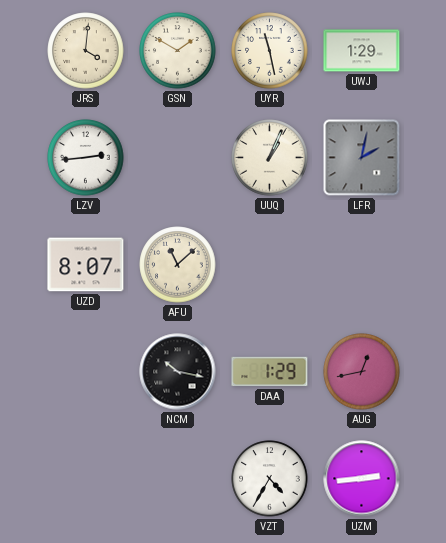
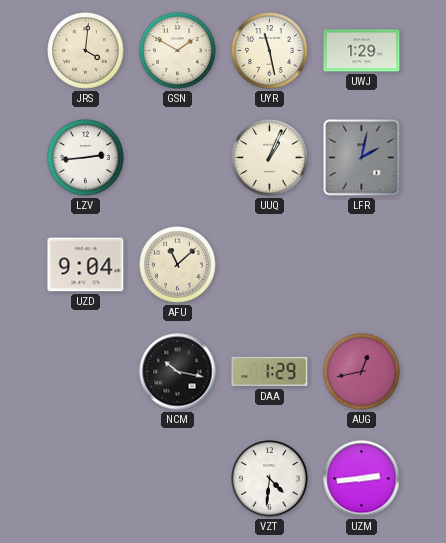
UZD: 8:07 -> 9:04
VZT: 4:35 -> 4:31
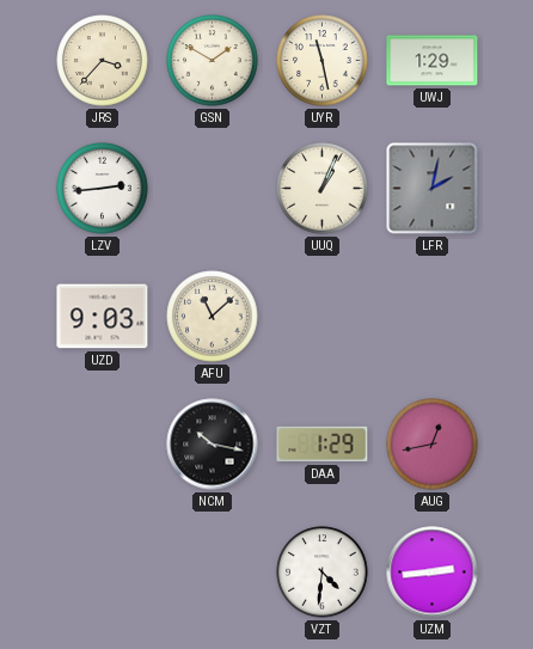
JRS: 4:01 -> 3:37
UZD: 9:04 -> 9:03
